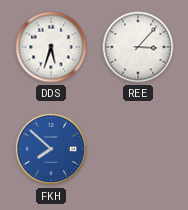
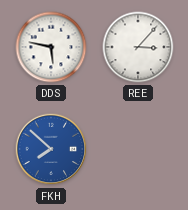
DDS: 5:33 -> 5:47
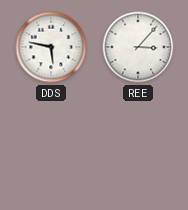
FKH: 7:52 -> none
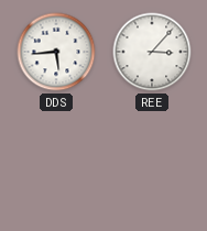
DDS: 5:47 -> 5:44
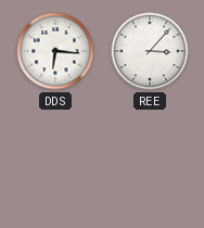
DDS: 5:44 -> 6:16
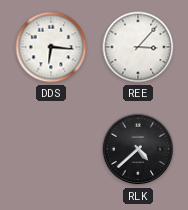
RLK: none -> 4:38
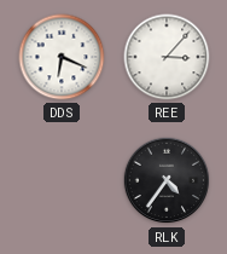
DDS: 6:16 -> 6:19
RLK: 4:38 -> 4:36
